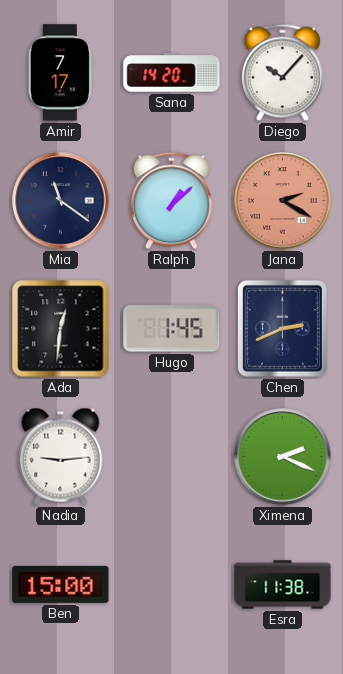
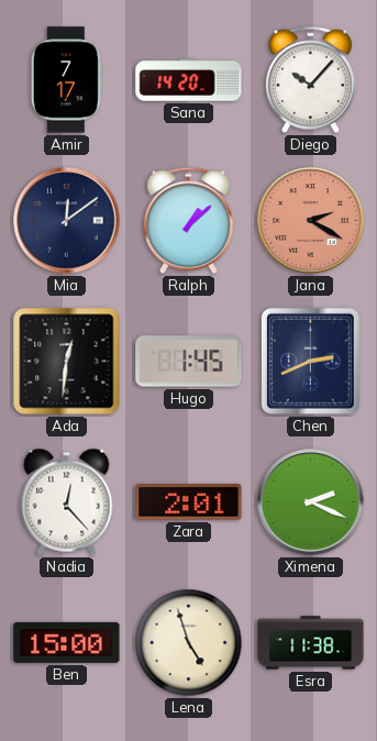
Mia: 11:21 -> 12:09
Nadia: 9:14 -> 12:23
Zara: none -> 2:01
Lena: none -> 4:57
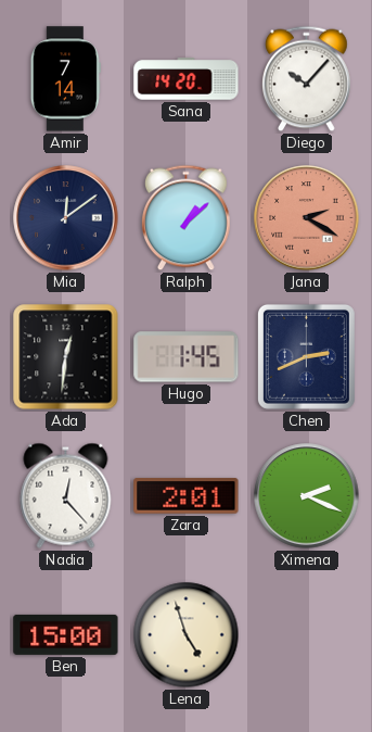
Amir: 7:17 -> 7:14
Esra: 11:38 -> none
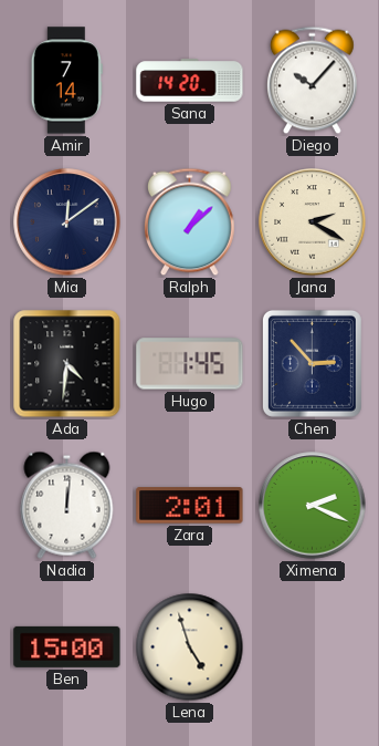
Jana dial: salmon -> cream
Ada: 12:31 -> 4:31
Chen: 2:41 -> 2:53
Nadia: 12:23 -> 12:01
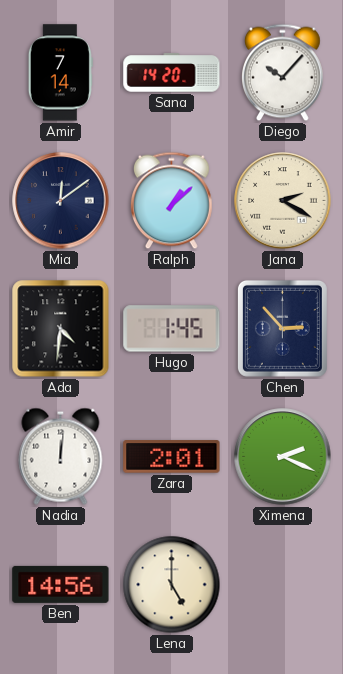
Ben: 15:00 -> 14:56
Lena: 4:57 -> 5:00
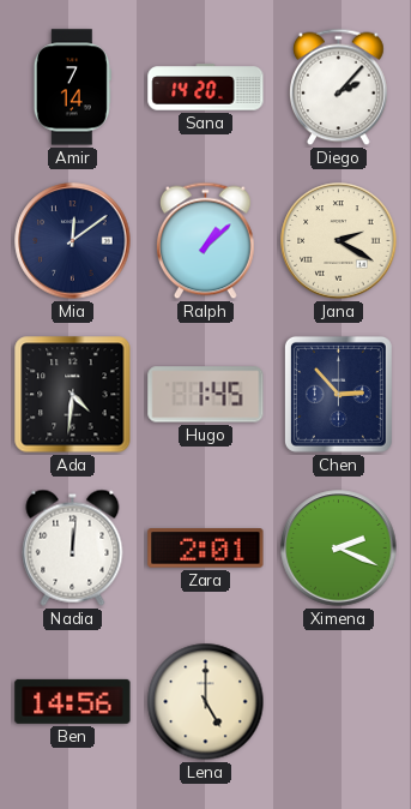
Diego: 10:07 -> 2:07
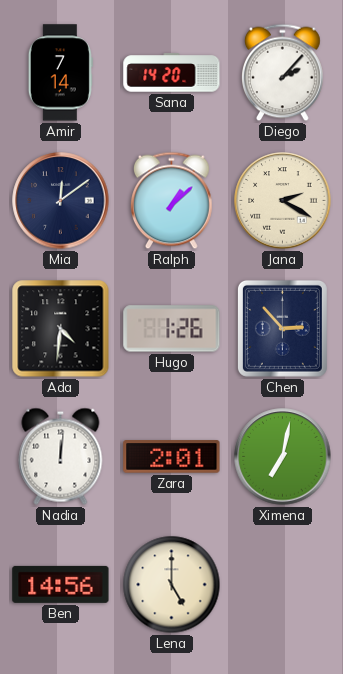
Hugo: 1:45 -> 1:26
Ximena: 2:19 -> 7:02
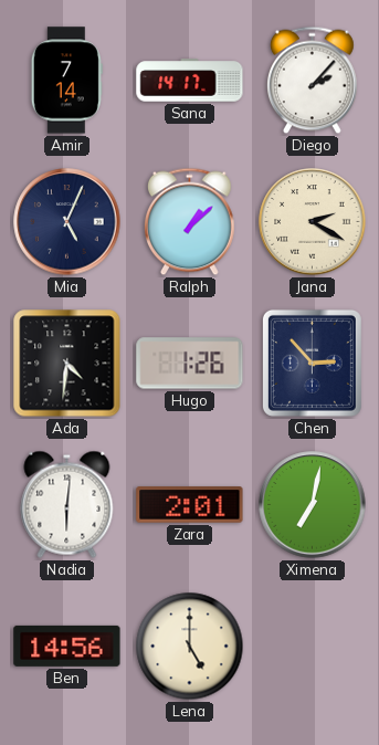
Sana: 14:20 -> 14:17
Mia: 12:09 -> 5:04
Nadia: 12:01 -> 6:01
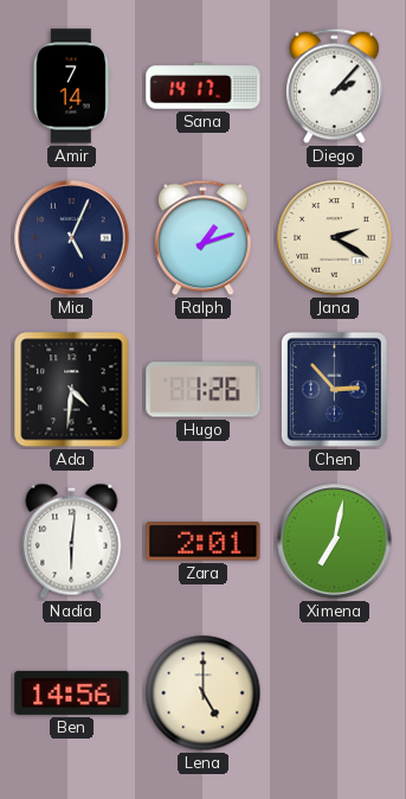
Ralph: 1:08 -> 1:12
